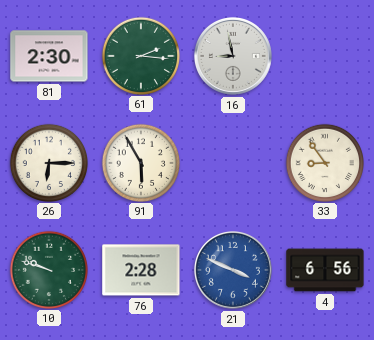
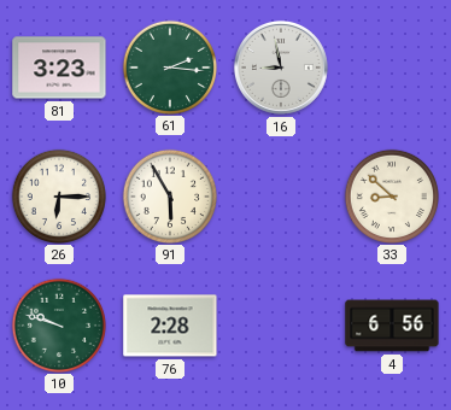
81: 2:30 -> 3:23
33: 8:54 -> 8:52
21: 3:49 -> none
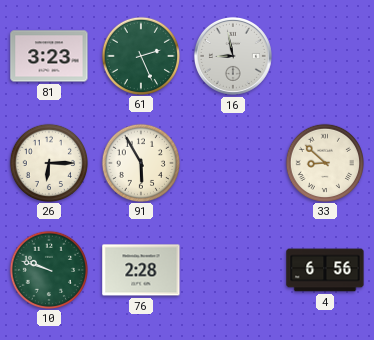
61: 2:16 -> 2:26
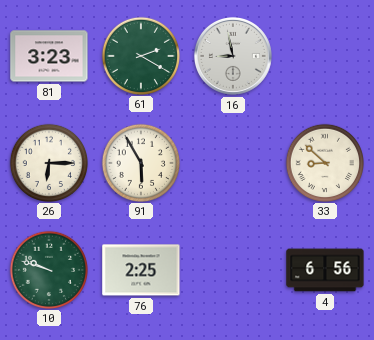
61: 2:26 -> 2:20
76: 2:28 -> 2:25
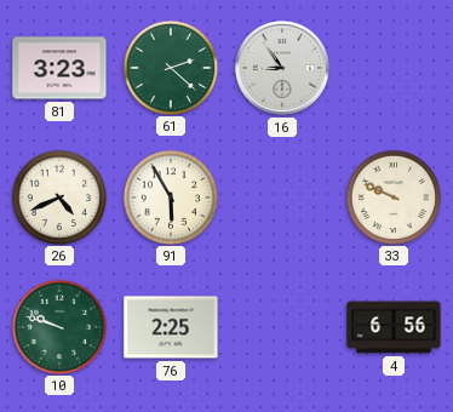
61: 2:20 -> 2:22
16: 8:58 -> 8:54
26: 6:15 -> 4:41
33: 8:52 -> 9:49
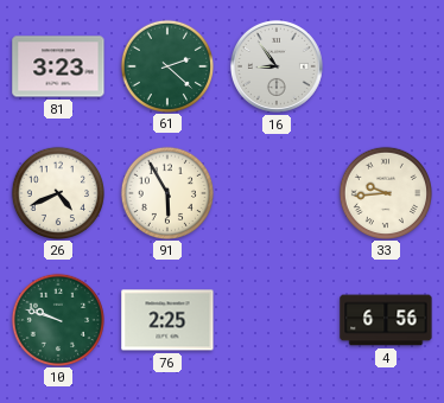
33: 9:49 -> 9:44
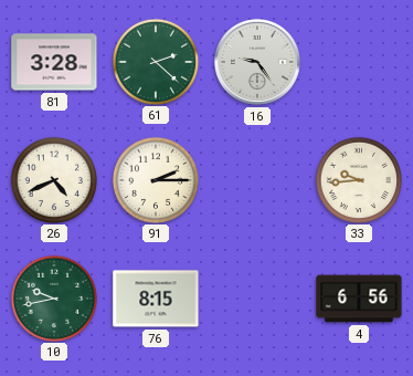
81: 3:23 -> 3:28
16: 8:54 -> 9:24
91: 5:55 -> 2:15
10: 9:48 -> 9:43
76: 2:25 -> 8:15
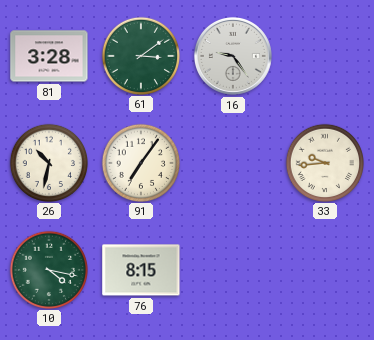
61: 2:22 -> 3:09
26: 4:41 -> 10:32
91: 2:15 -> 7:06
10: 9:43 -> 4:17
4: 6:56 -> none
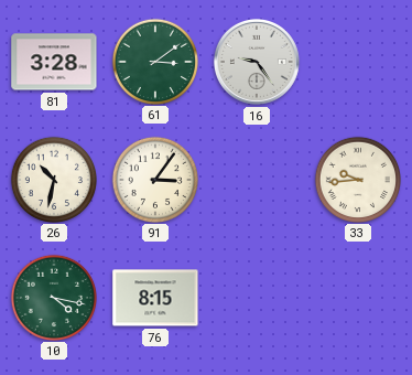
91: 7:06 -> 3:06
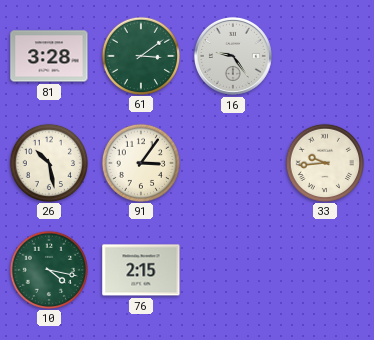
26: 10:32 -> 10:28
76: 8:15 -> 2:15
